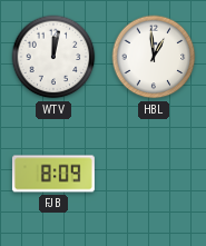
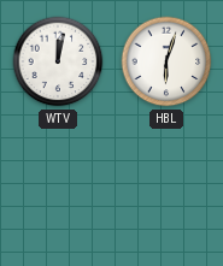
HBL: 12:59 -> 6:03
FJB: 8:09 -> none
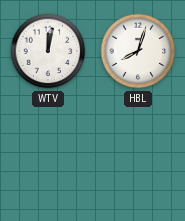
HBL: 6:03 -> 8:03
